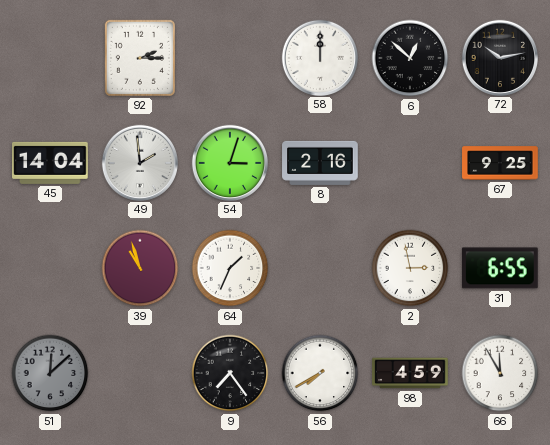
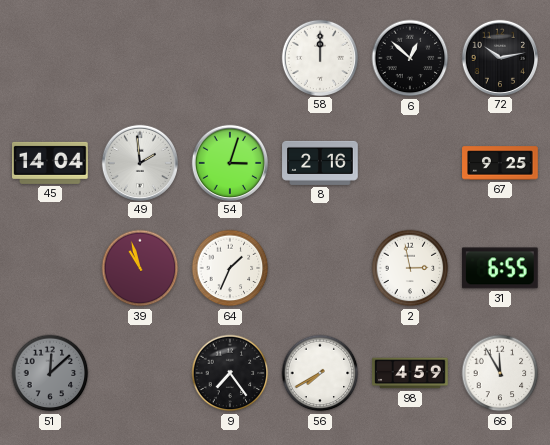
92: 2:15 -> none
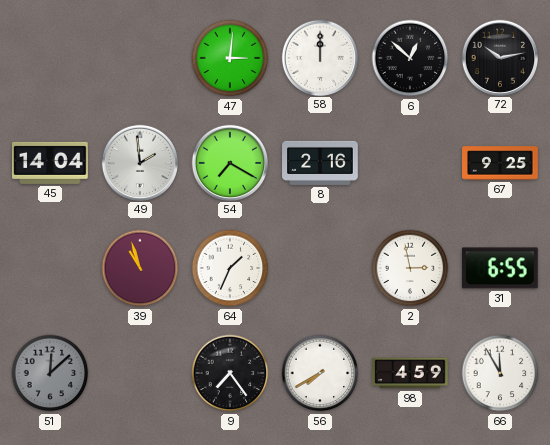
47: none -> 3:01
54: 3:03 -> 7:20
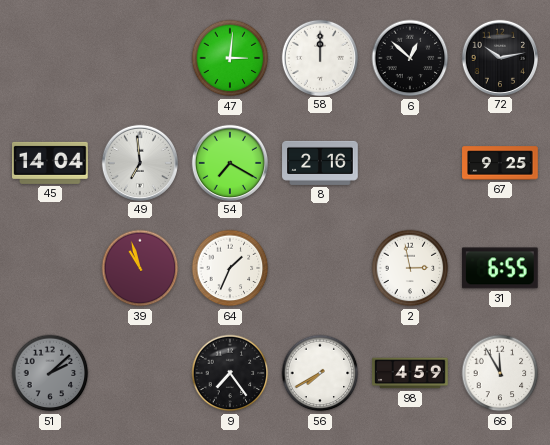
49: 1:59 -> 6:59
51: 12:08 -> 2:08
